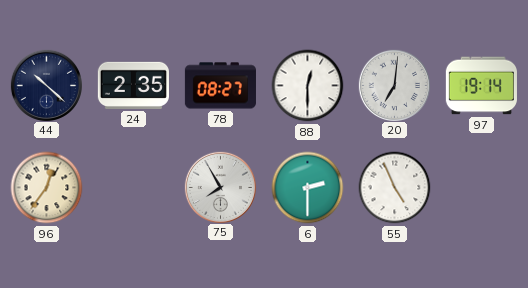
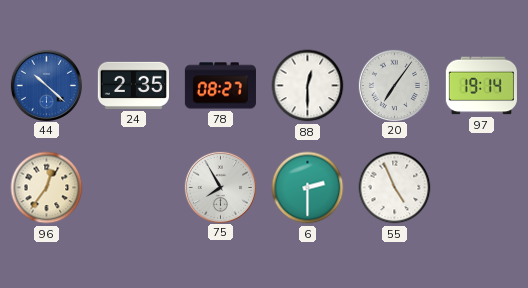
44 dial: navy -> blue
20: 7:01 -> 7:06
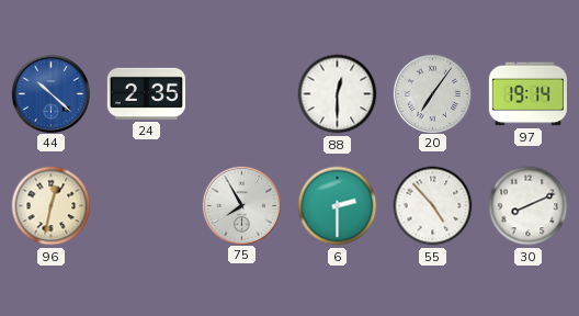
78: 08:27 -> none
96: 12:36 -> 12:32
55: 4:56 -> 4:53
30: none -> 8:11
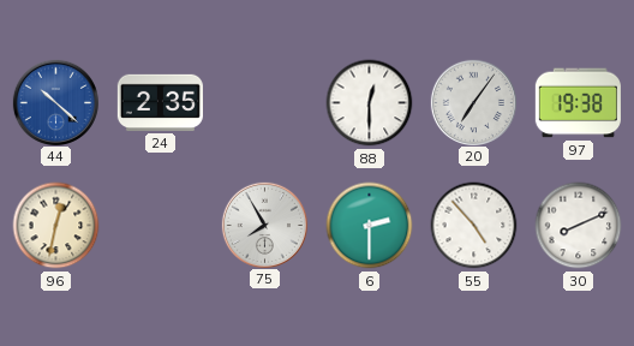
97: 19:14 -> 19:38
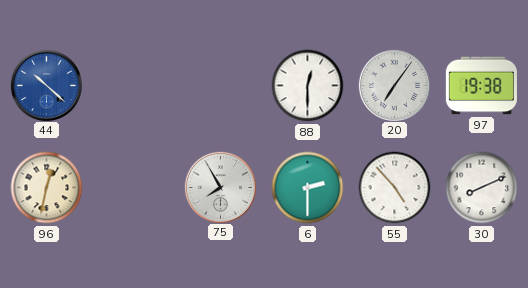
24: 2:35 -> none
